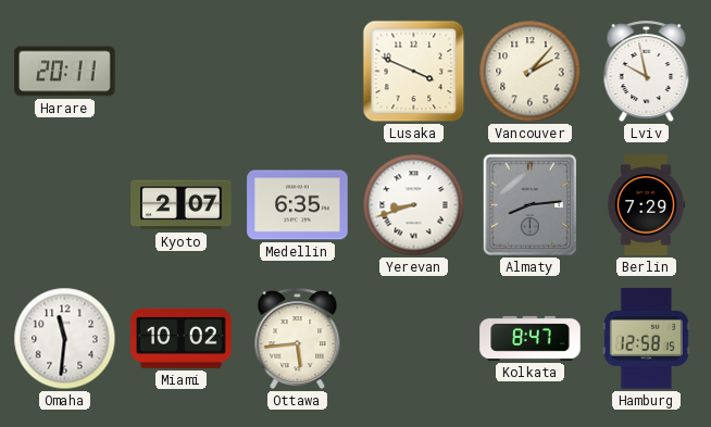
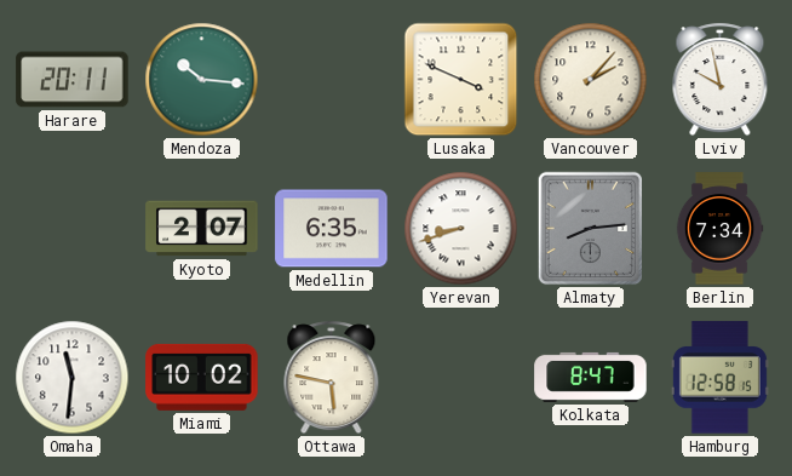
Mendoza: none -> 10:16
Berlin: 7:29 -> 7:34
Ottawa: 5:44 -> 5:47
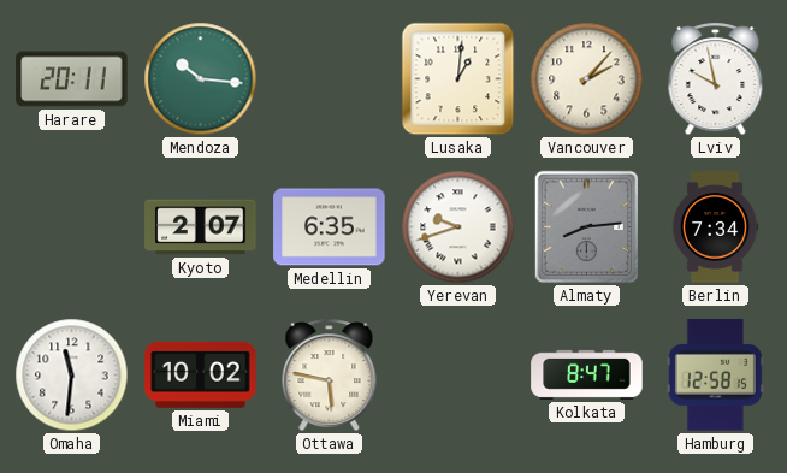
Lusaka: 3:49 -> 1:01
Yerevan: 8:42 -> 9:42
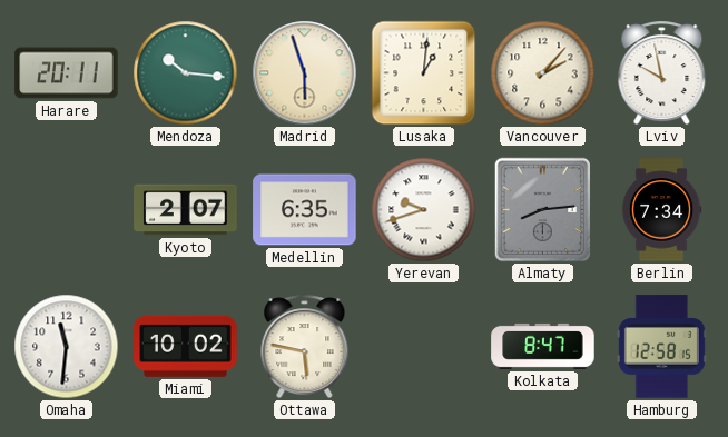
Madrid: none -> 5:57
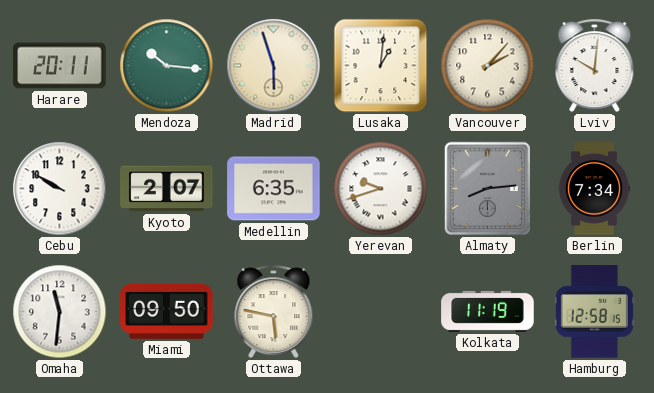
Lviv: 9:58 -> 10:01
Cebu: none -> 9:50
Miami: 10:02 -> 09:50
Kolkata: 8:47 -> 11:19
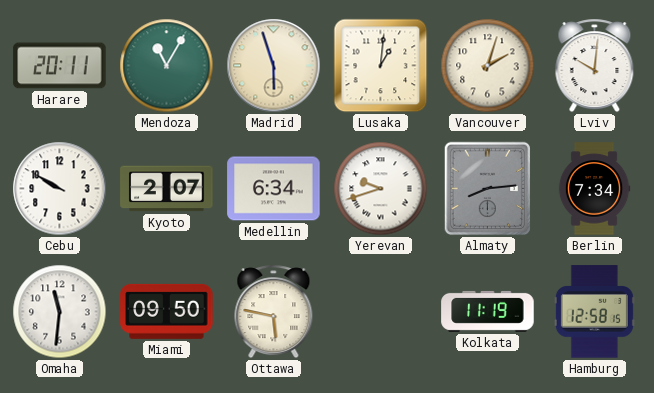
Mendoza: 10:16 -> 11:05
Vancouver: 2:07 -> 2:03
Medellin: 6:35 -> 6:34
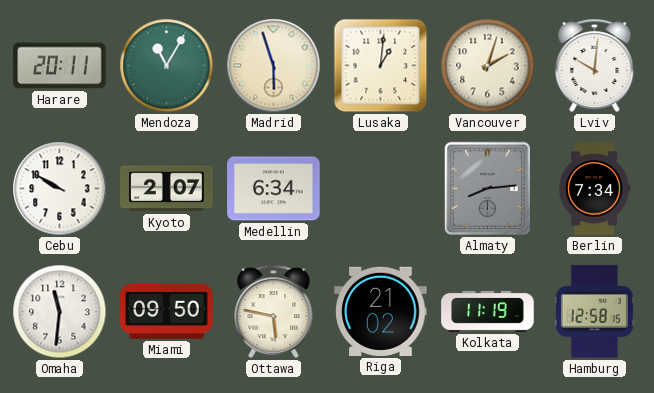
Yerevan: 9:42 -> none
Riga: none -> 21:02
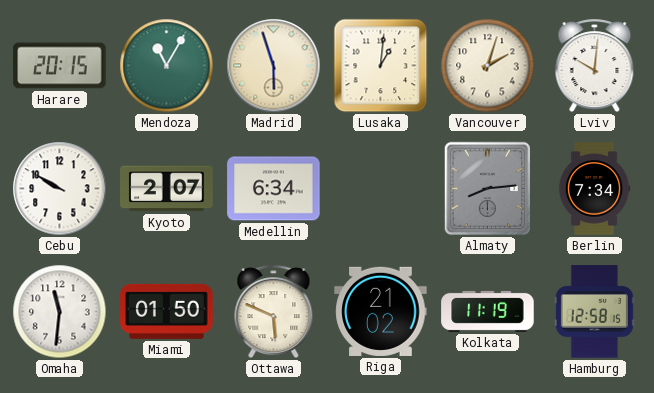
Harare: 20:11 -> 20:15
Miami: 09:50 -> 01:50
Ottawa: 5:47 -> 5:49
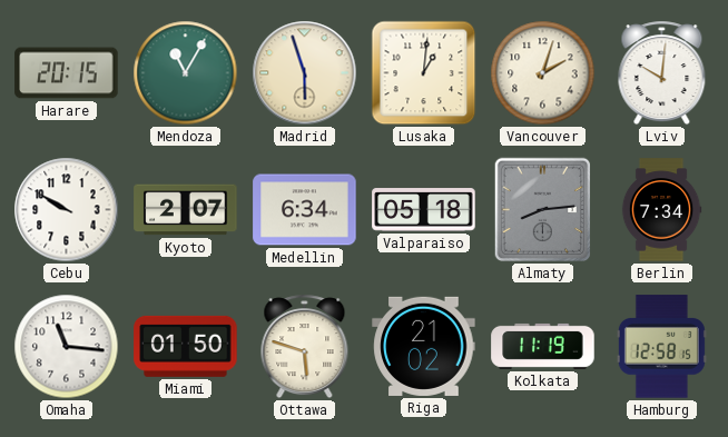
Valparaiso: none -> 05:18
Omaha: 11:31 -> 11:16
Ottawa: 5:49 -> 5:48
